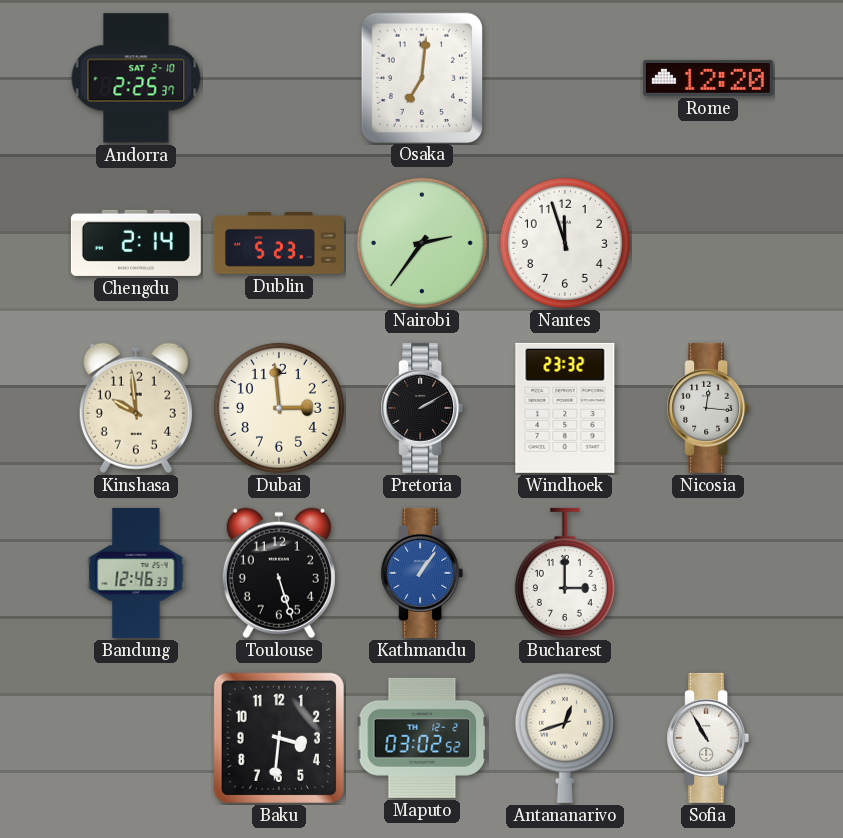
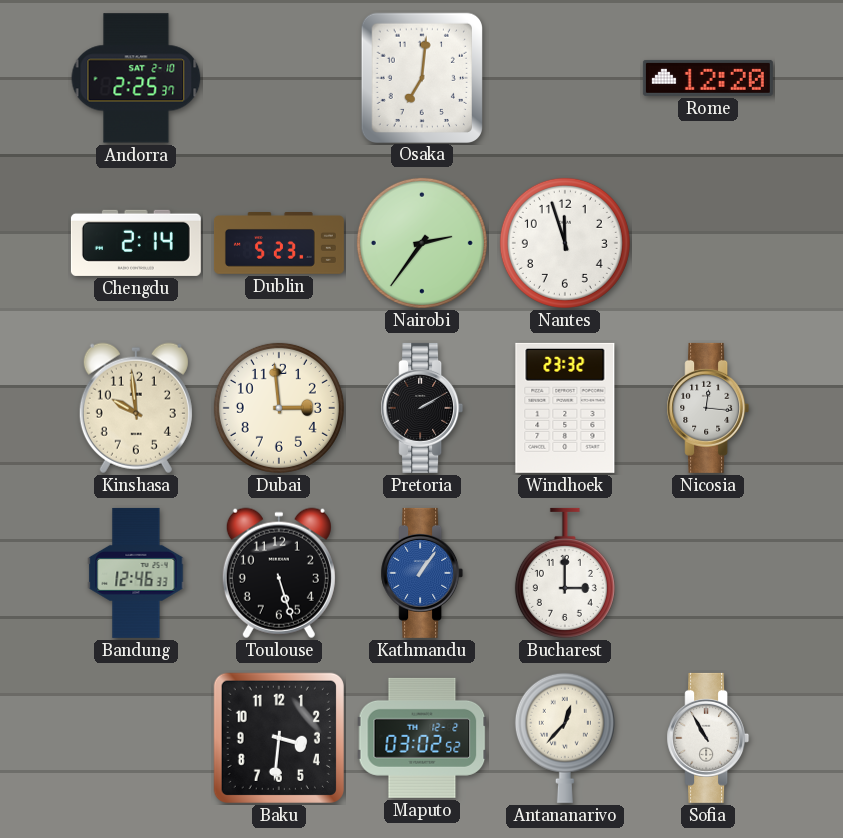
Antananarivo: 12:42 -> 12:37
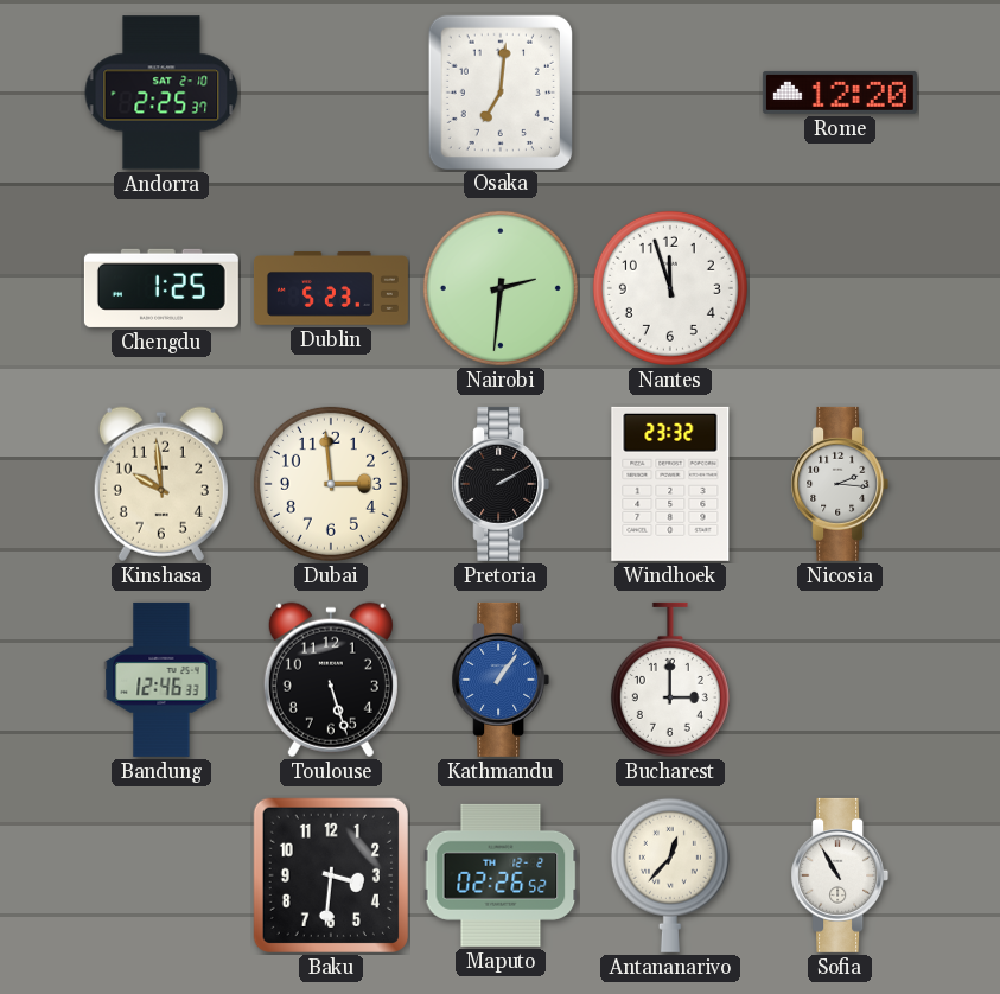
Chengdu: 2:14 -> 1:25
Nairobi: 2:36 -> 2:31
Nicosia: 12:16 -> 2:16
Maputo: 03:02 -> 02:26
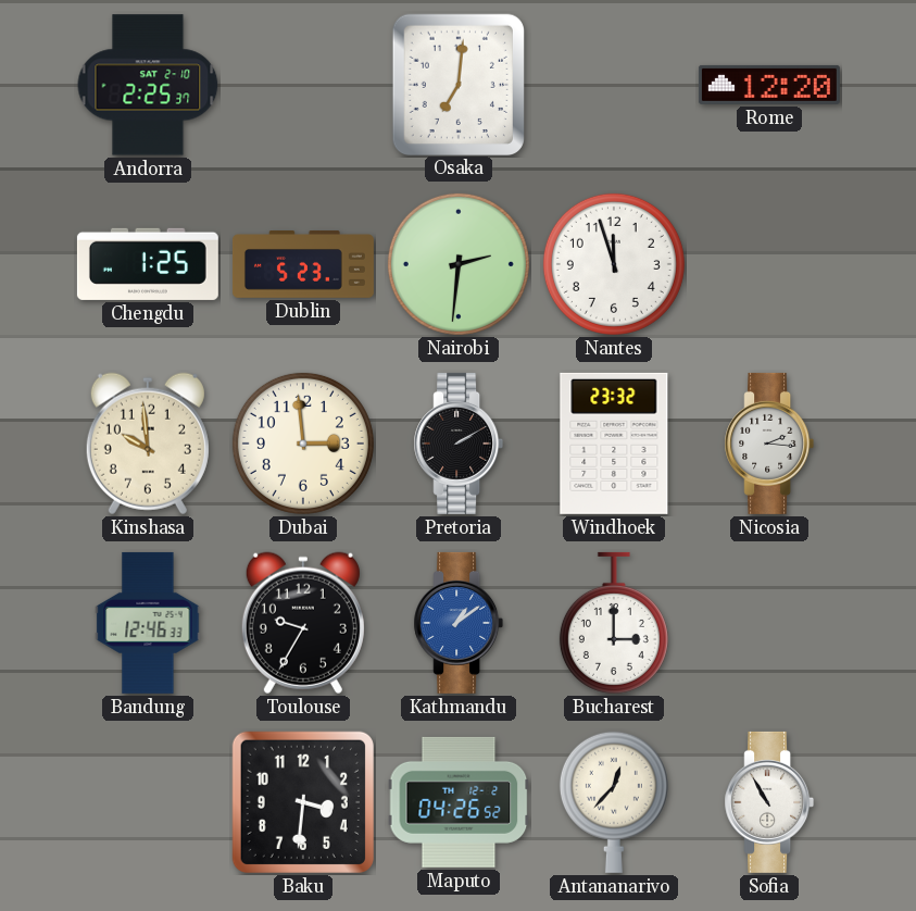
Toulouse: 5:27 -> 9:35
Kathmandu: 1:06 -> 1:09
Maputo: 02:26 -> 04:26
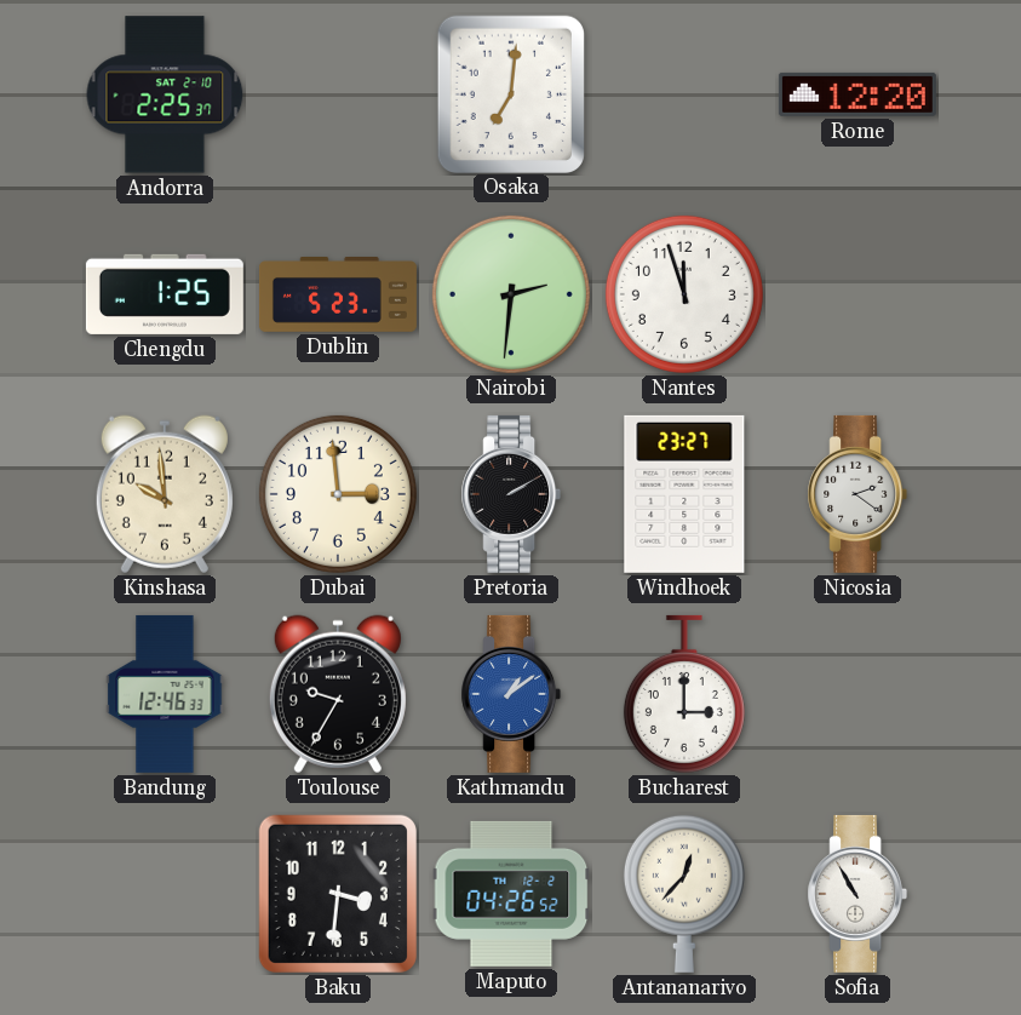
Windhoek: 23:32 -> 23:27
Nicosia: 2:16 -> 2:21
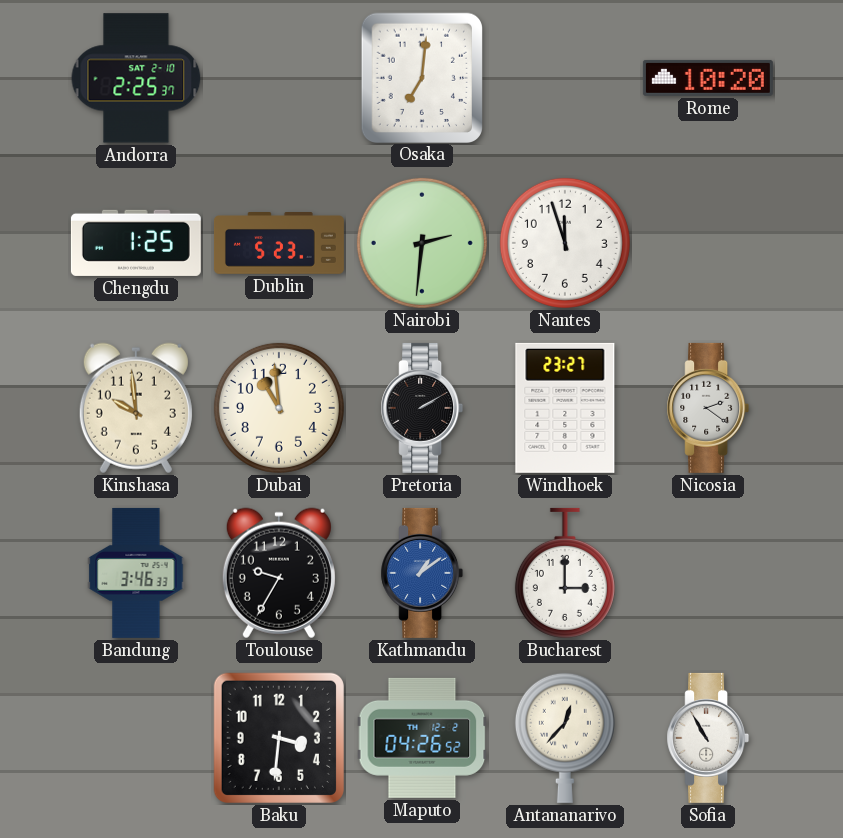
Rome: 12:20 -> 10:20
Dubai: 2:59 -> 10:59
Bandung: 12:46 -> 3:46
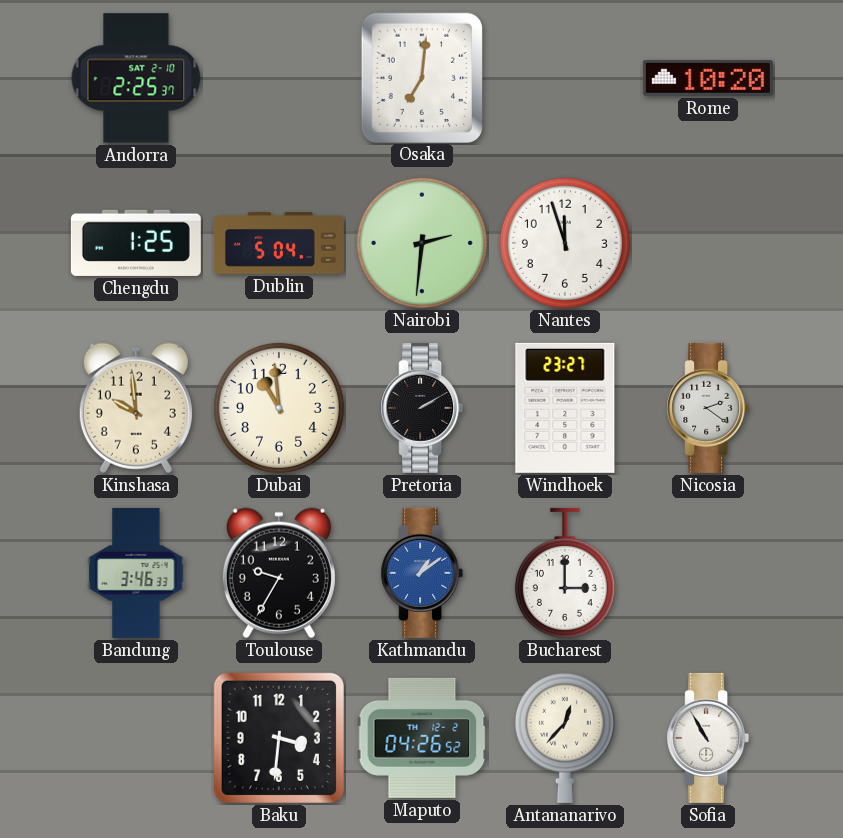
Dublin: 5:23 -> 5:04
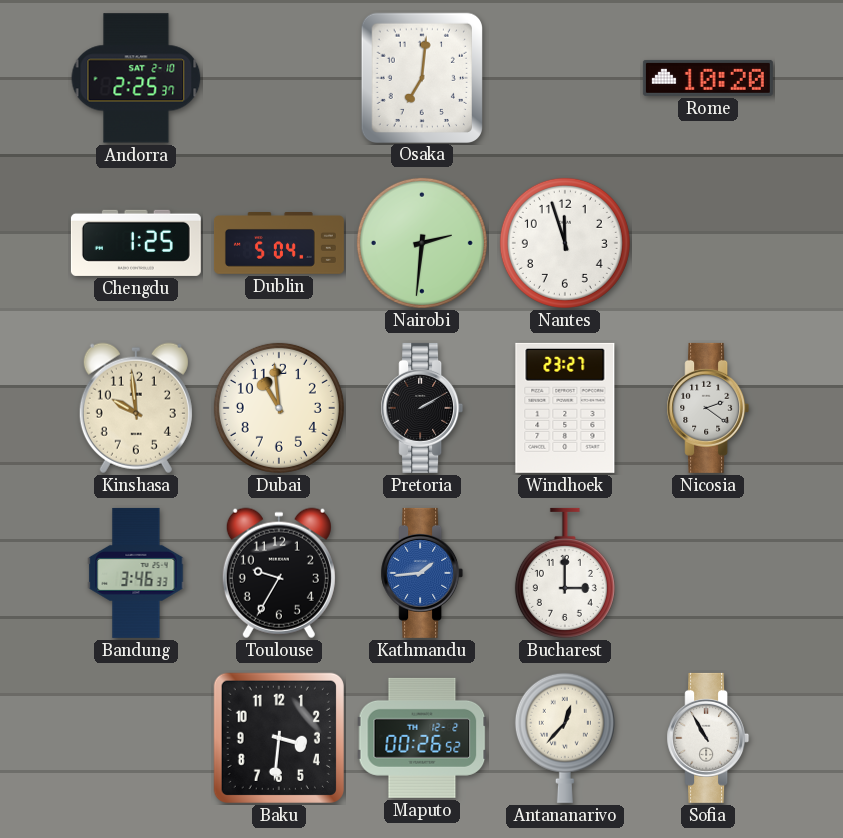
Kathmandu: 1:09 -> 1:44
Maputo: 04:26 -> 00:26
